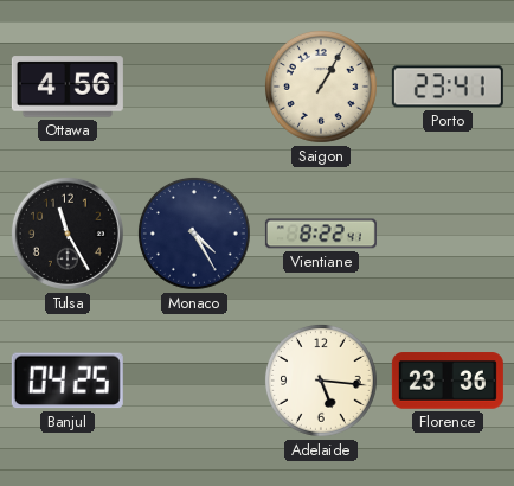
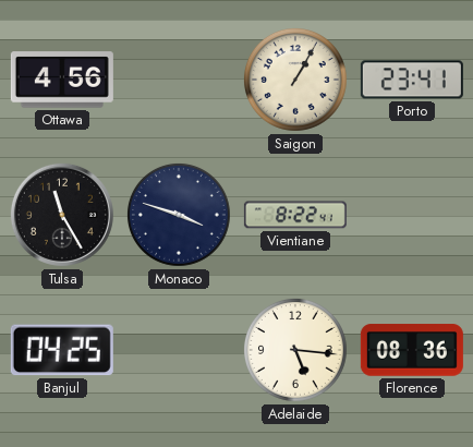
Monaco: 4:25 -> 3:48
Florence: 23:36 -> 08:36
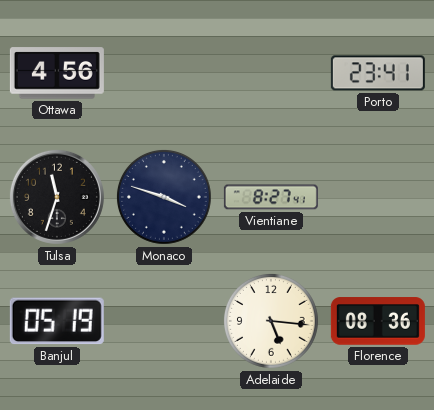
Saigon: 1:05 -> none
Tulsa: 11:25 -> 11:33
Vientiane: 8:22 -> 8:27
Banjul: 04:25 -> 05:19
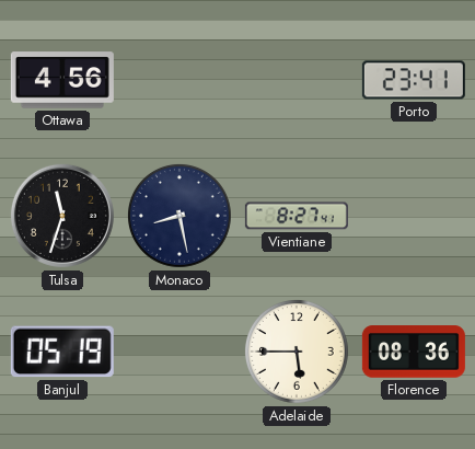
Monaco: 3:48 -> 8:28
Adelaide: 5:16 -> 5:45
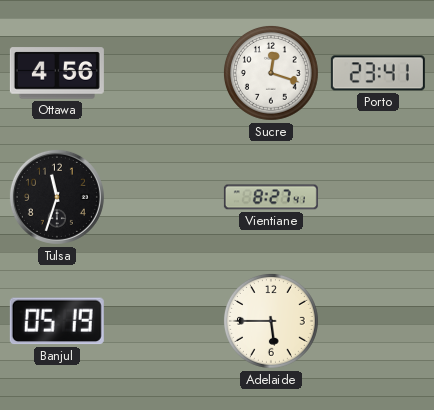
Sucre: none -> 12:18
Monaco: 8:28 -> none
Florence: 08:36 -> none
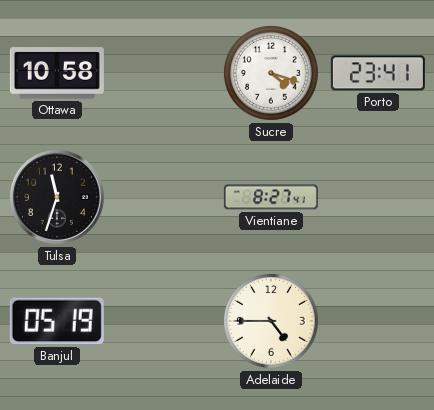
Ottawa: 4:56 -> 10:58
Sucre: 12:18 -> 4:18
Adelaide: 5:45 -> 4:45
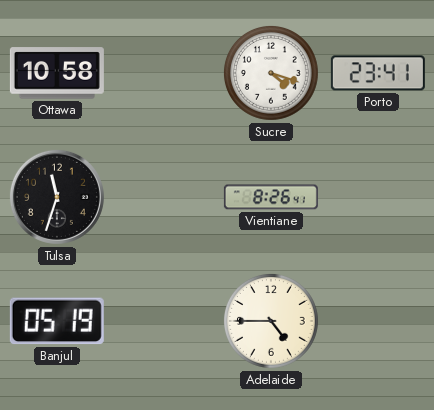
Vientiane: 8:27 -> 8:26
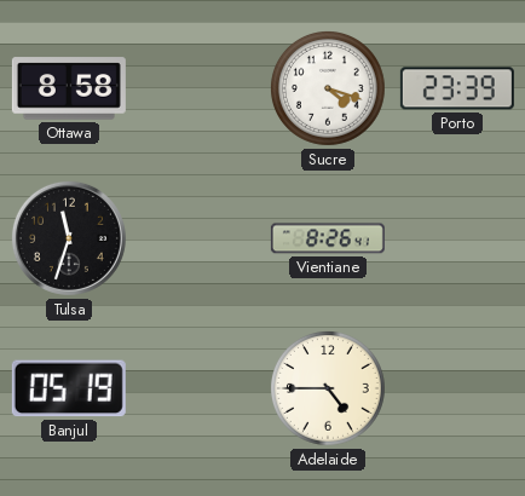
Ottawa: 10:58 -> 8:58
Porto: 23:41 -> 23:39
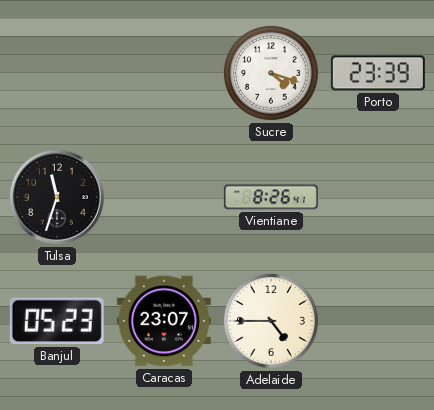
Ottawa: 8:58 -> none
Banjul: 05:19 -> 05:23
Caracas: none -> 23:07
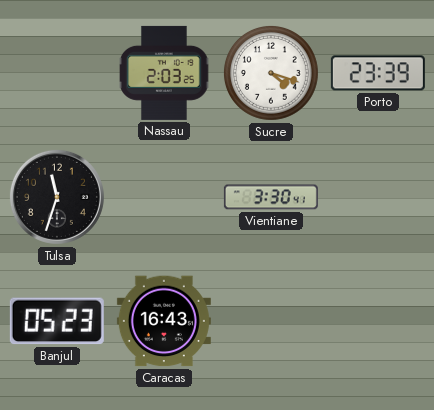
Nassau: none -> 2:03
Vientiane: 8:26 -> 3:30
Caracas: 23:07 -> 16:43
Adelaide: 4:45 -> none
